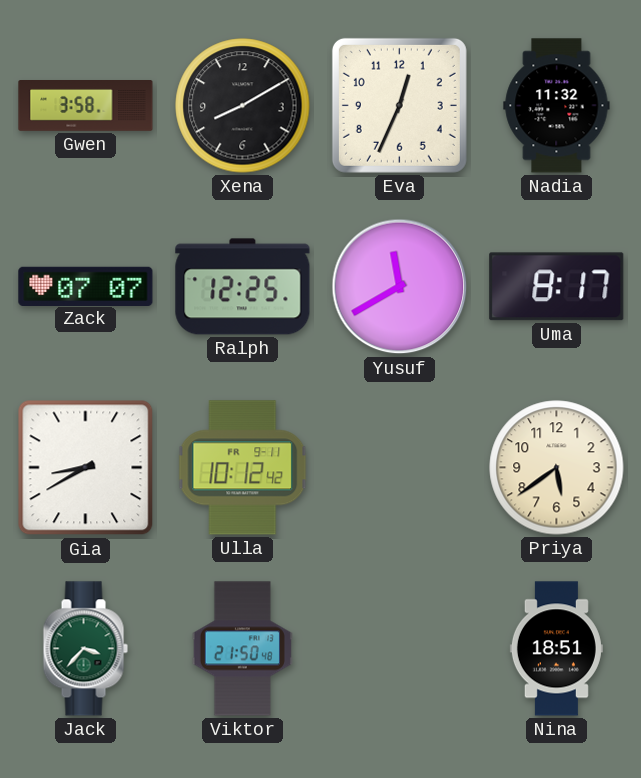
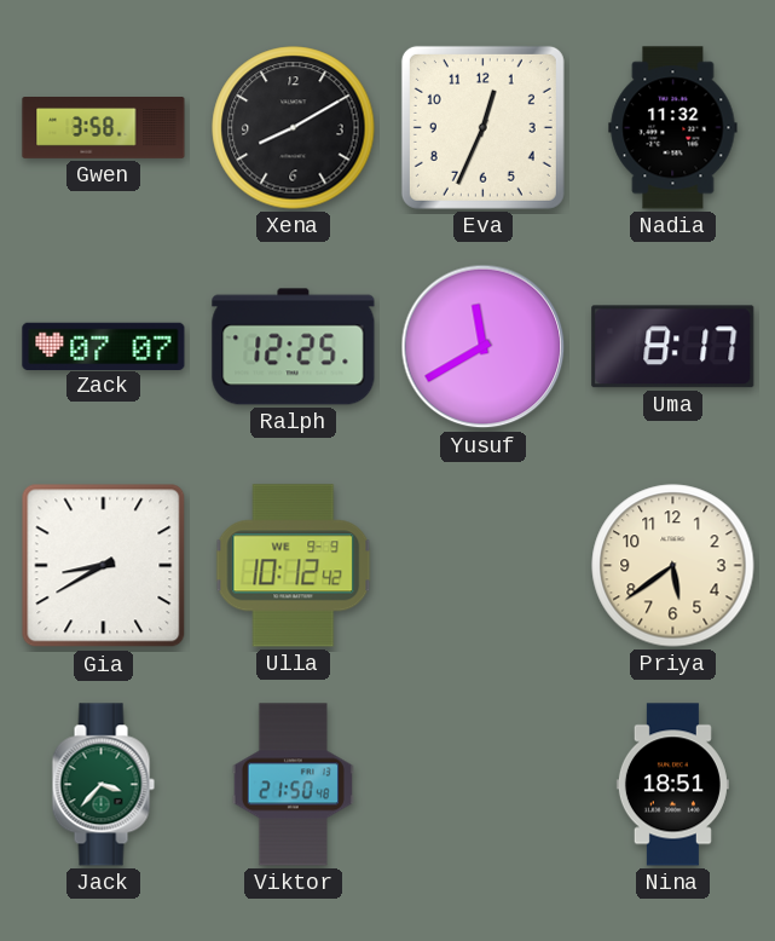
Ulla date: FR 9-11 -> WE 9-9
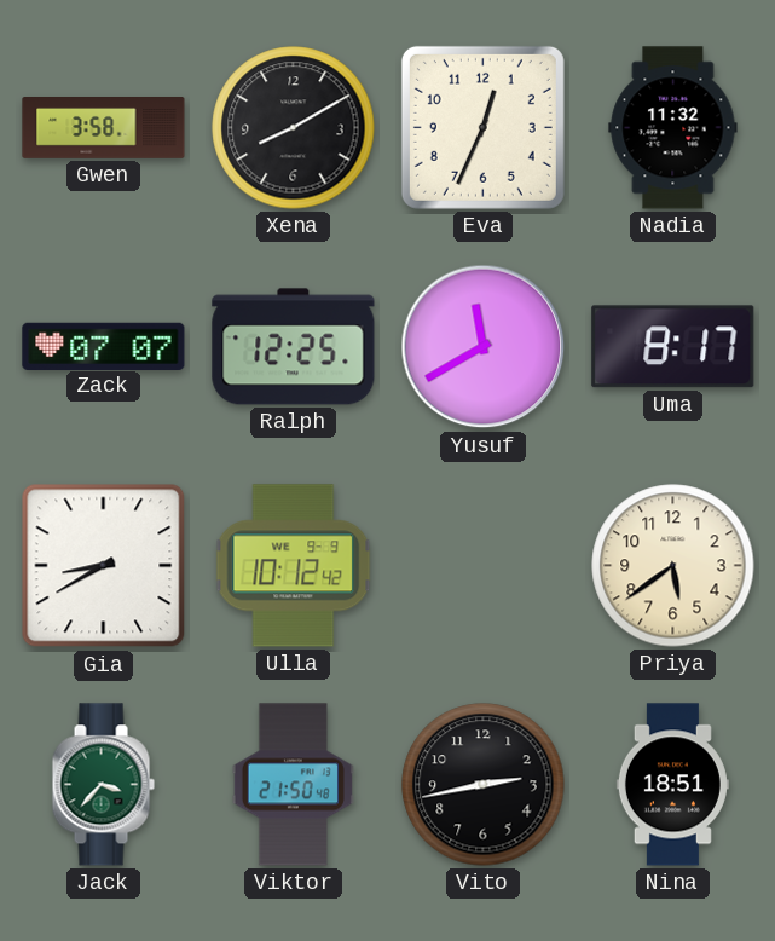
Vito: none -> 2:43
